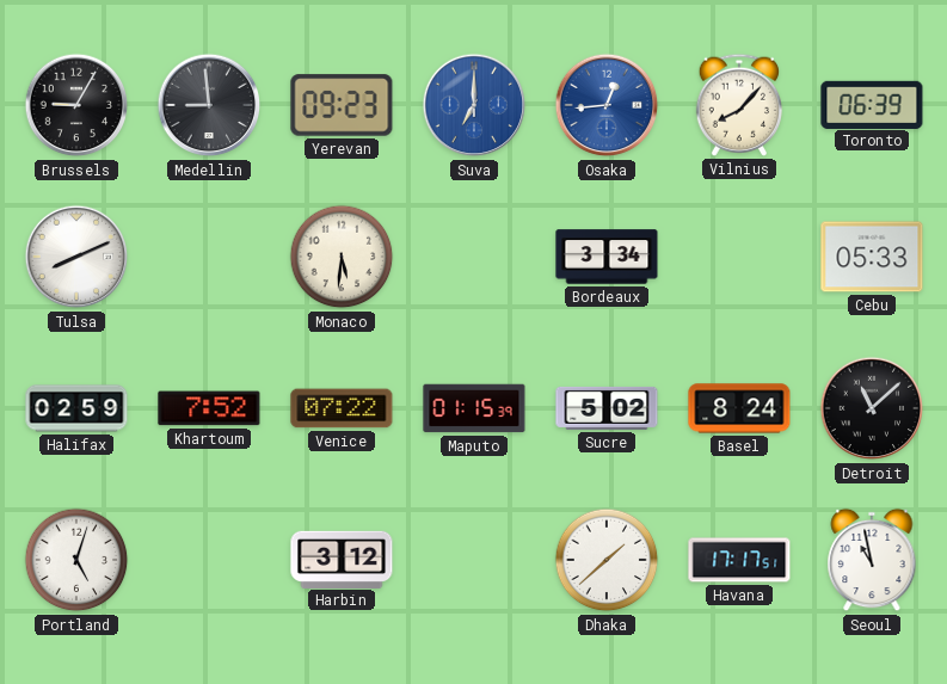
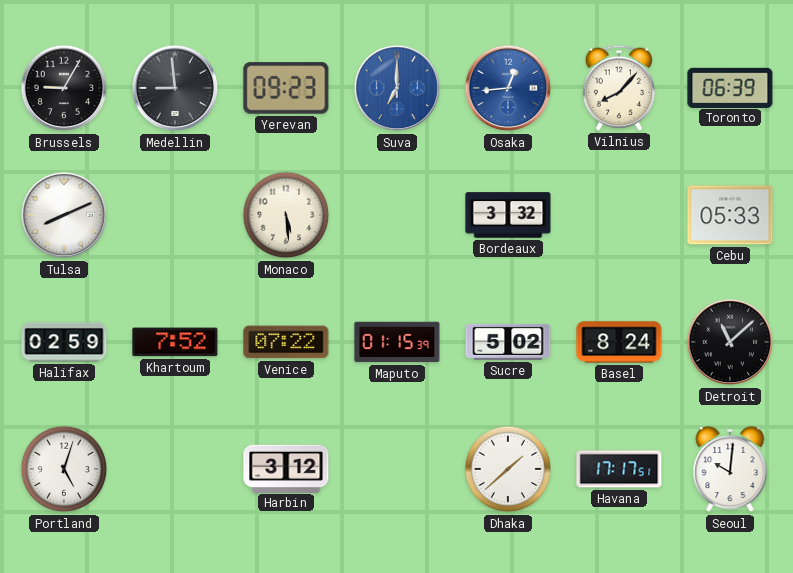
Monaco: 5:31 -> 5:29
Bordeaux: 3:34 -> 3:32
Seoul: 10:58 -> 10:01
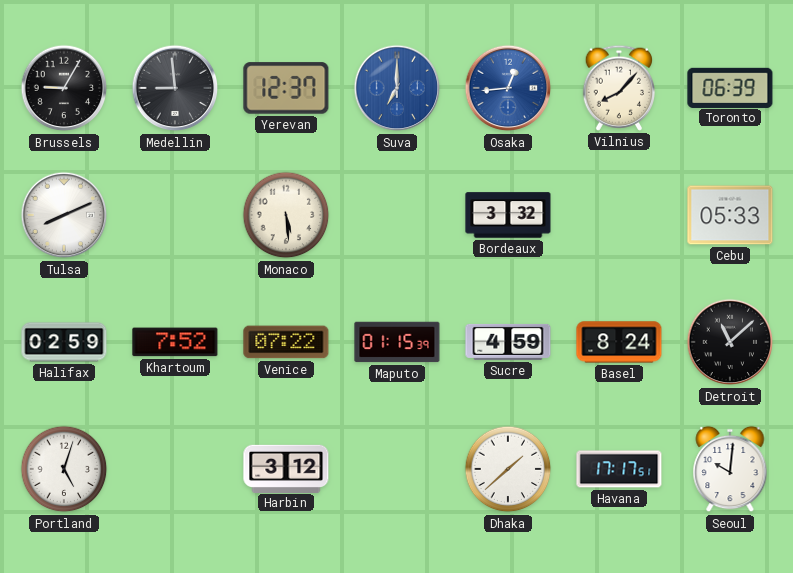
Yerevan: 09:23 -> 12:37
Sucre: 5:02 -> 4:59
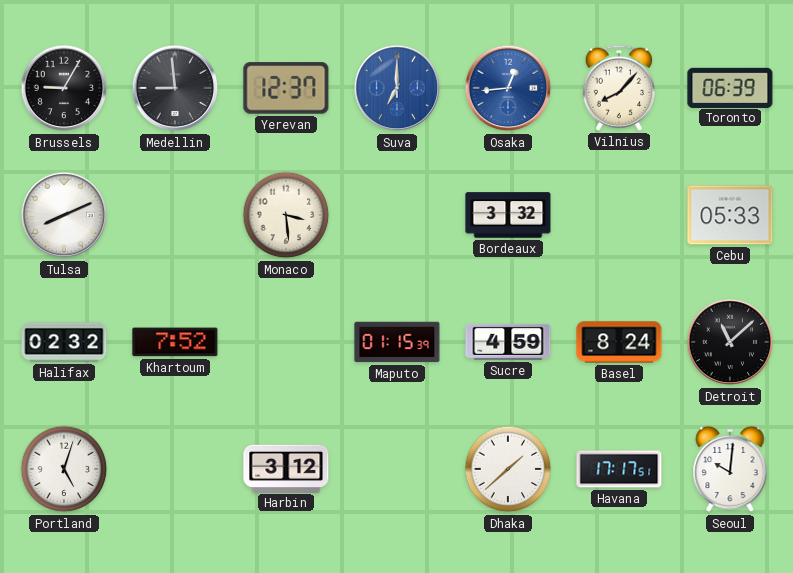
Monaco: 5:29 -> 3:29
Halifax: 02:59 -> 02:32
Venice: 07:22 -> none
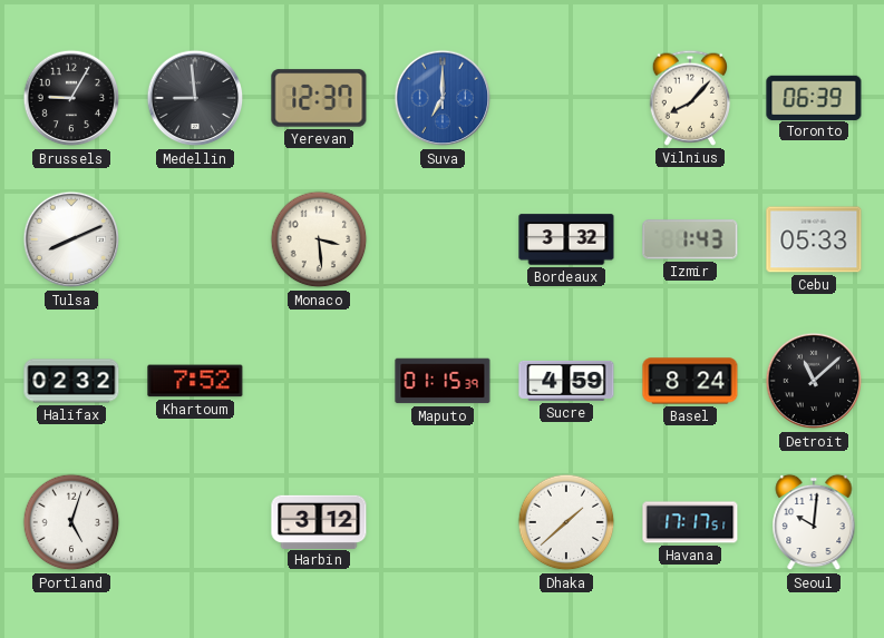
Osaka: 12:44 -> none
Izmir: none -> 1:43
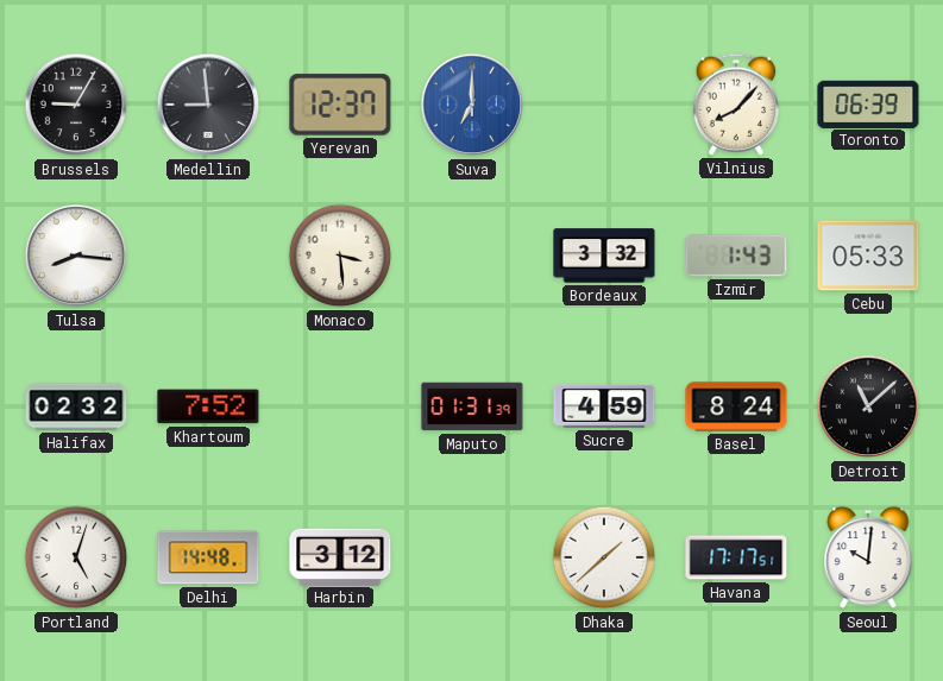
Tulsa: 8:11 -> 8:16
Maputo: 01:15 -> 01:31
Delhi: none -> 14:48
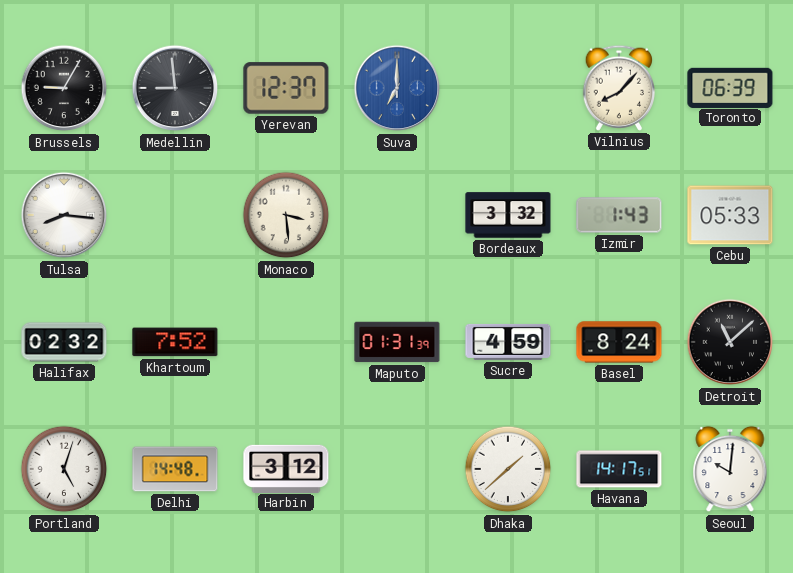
Havana: 17:17 -> 14:17
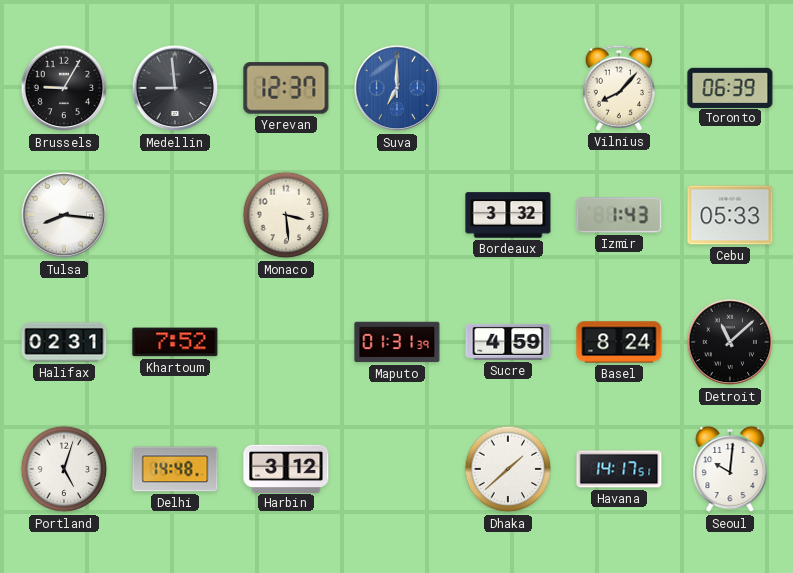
Halifax: 02:32 -> 02:31
